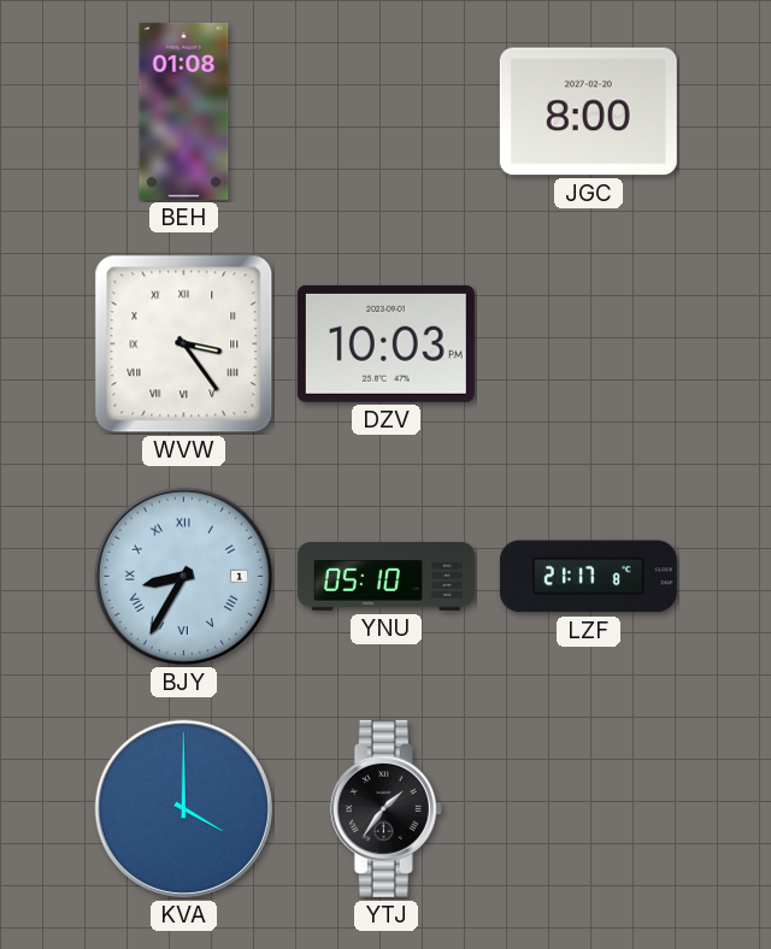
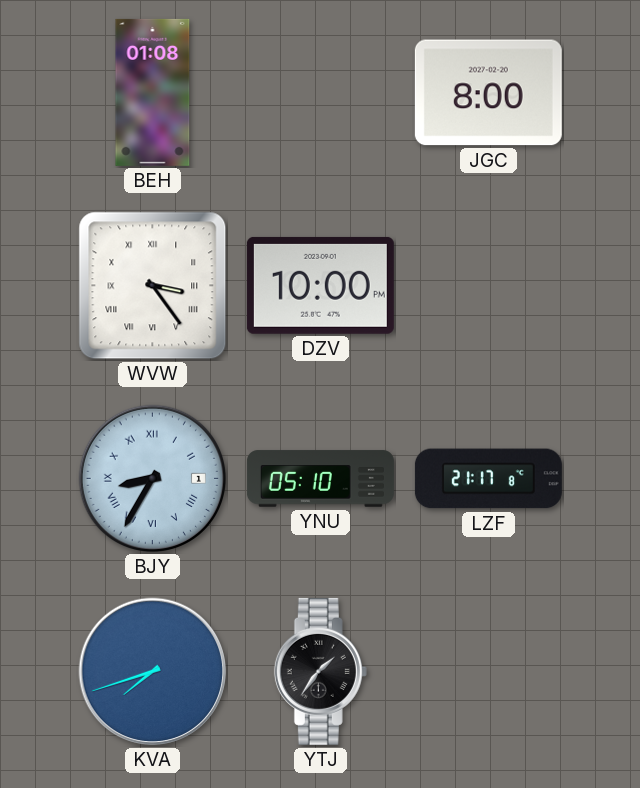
DZV: 10:03 -> 10:00
KVA: 4:00 -> 7:42
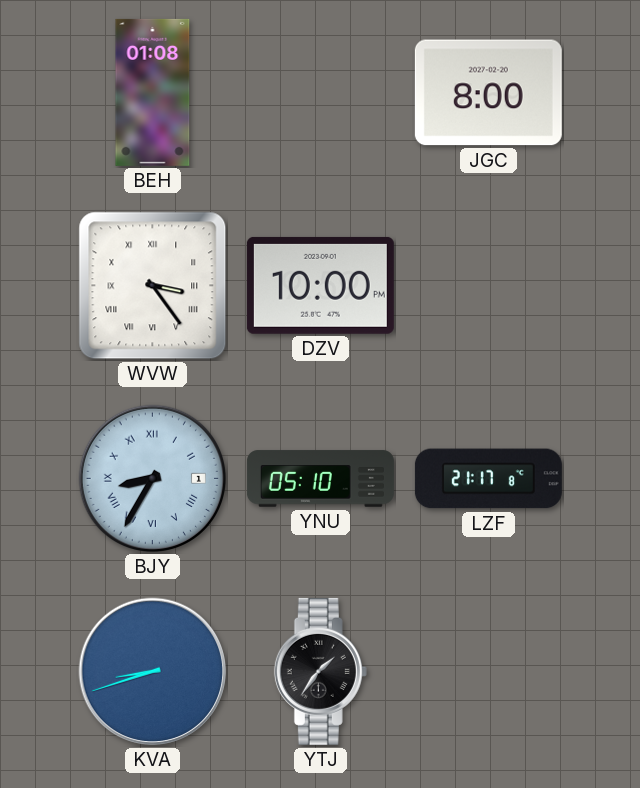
KVA: 7:42 -> 8:42
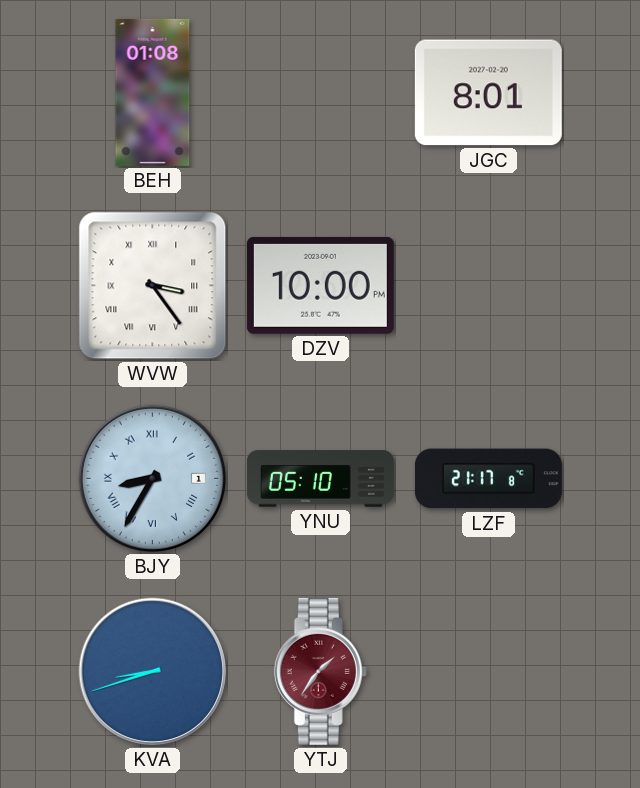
JGC: 8:00 -> 8:01
YTJ dial: black -> burgundy
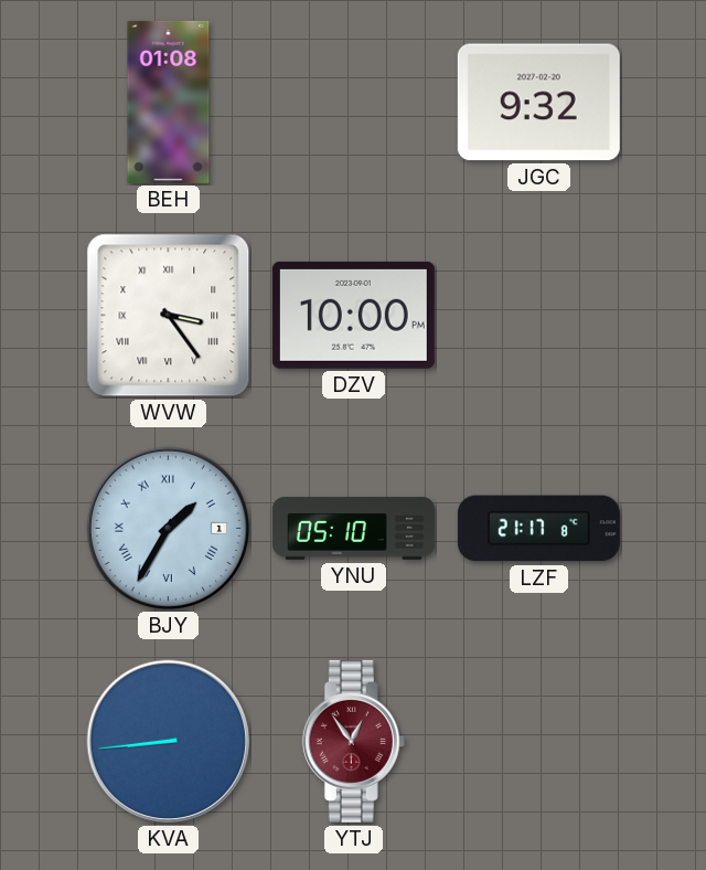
JGC: 8:01 -> 9:32
BJY: 8:35 -> 1:35
KVA: 8:42 -> 8:44
YTJ: 1:36 -> 12:54
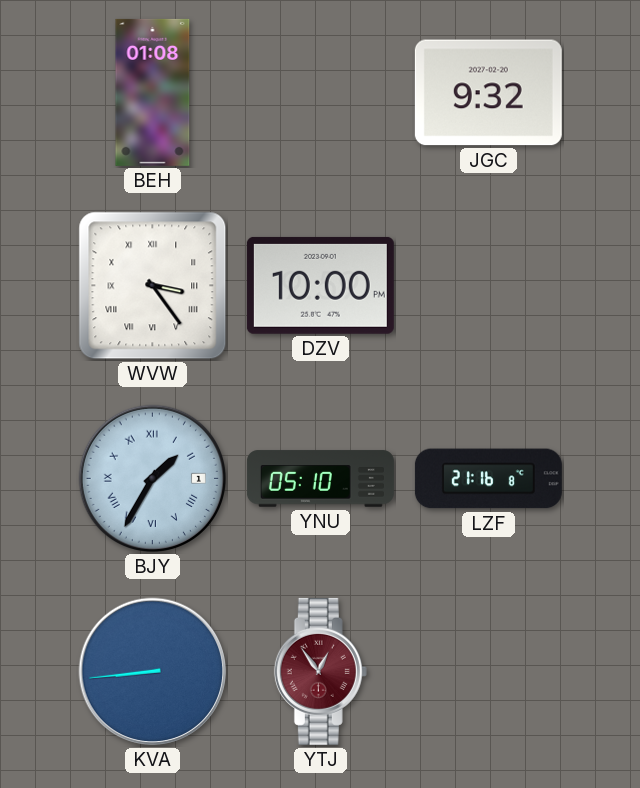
LZF: 21:17 -> 21:16
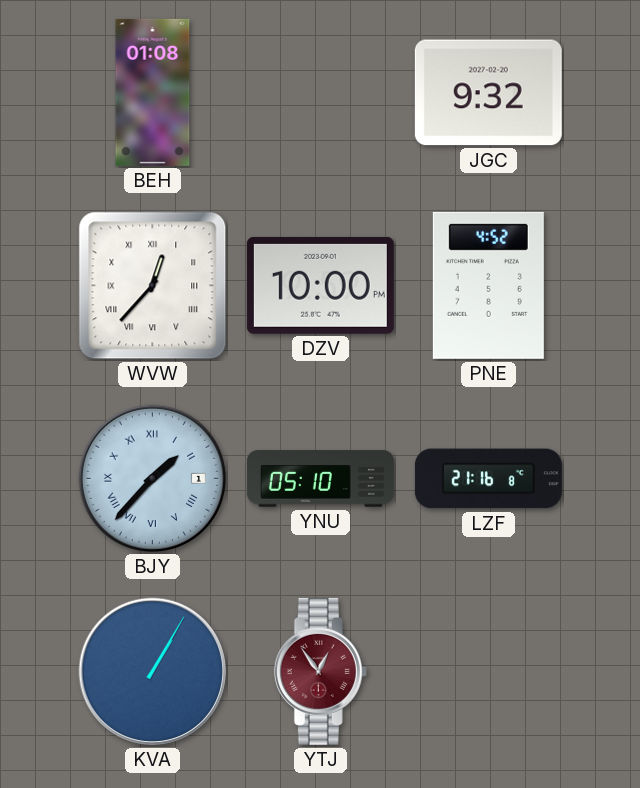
WVW: 3:24 -> 12:37
PNE: none -> 4:52
BJY: 1:35 -> 1:37
KVA: 8:44 -> 1:05
